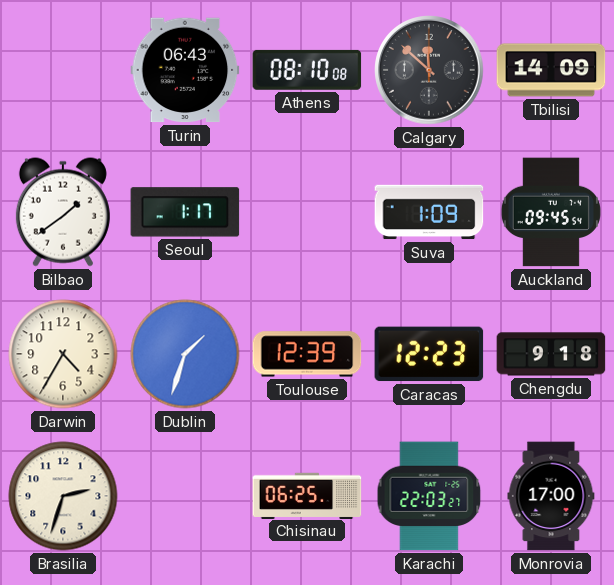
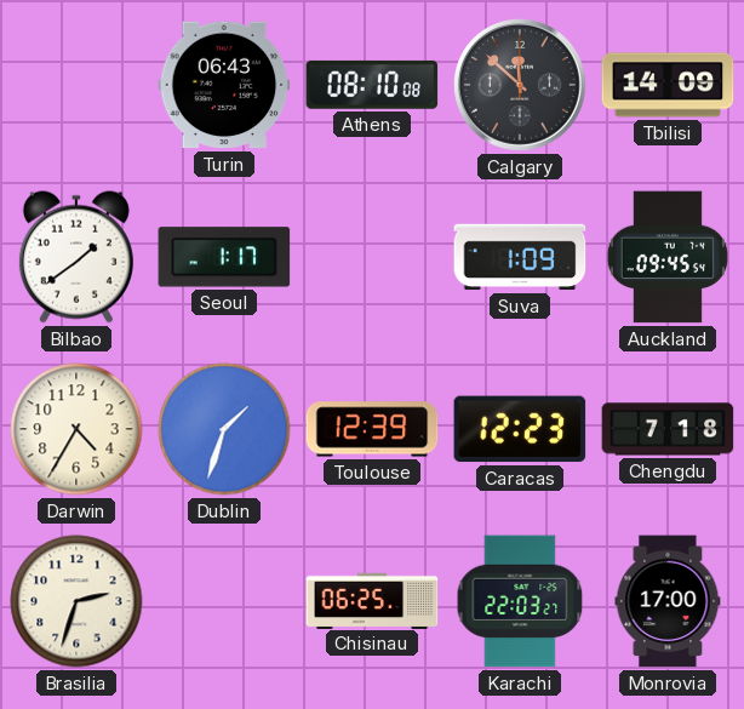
Chengdu: 9:18 -> 7:18
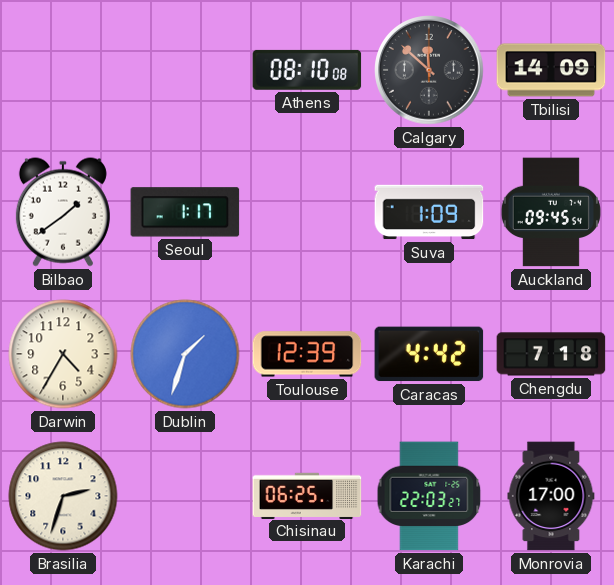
Turin: 06:43 -> none
Caracas: 12:23 -> 4:42
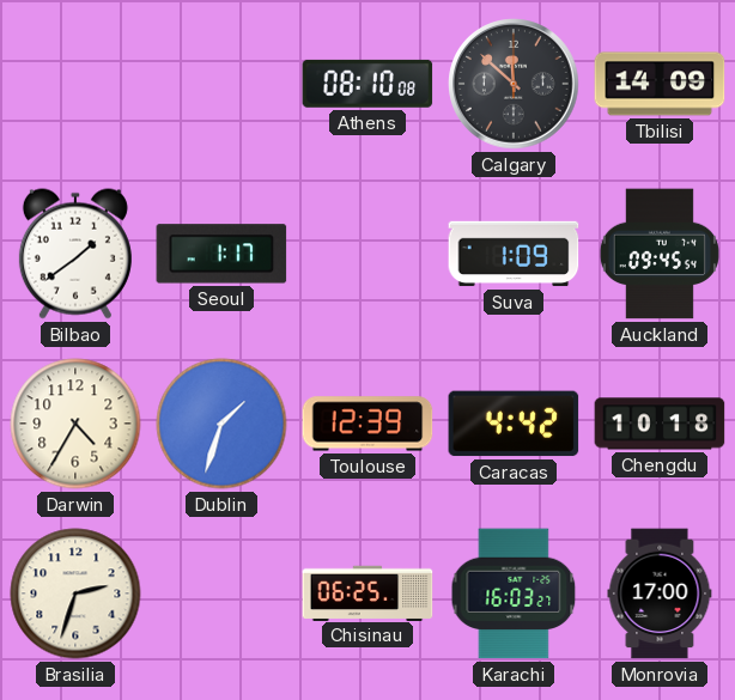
Chengdu: 7:18 -> 10:18
Karachi: 22:03 -> 16:03
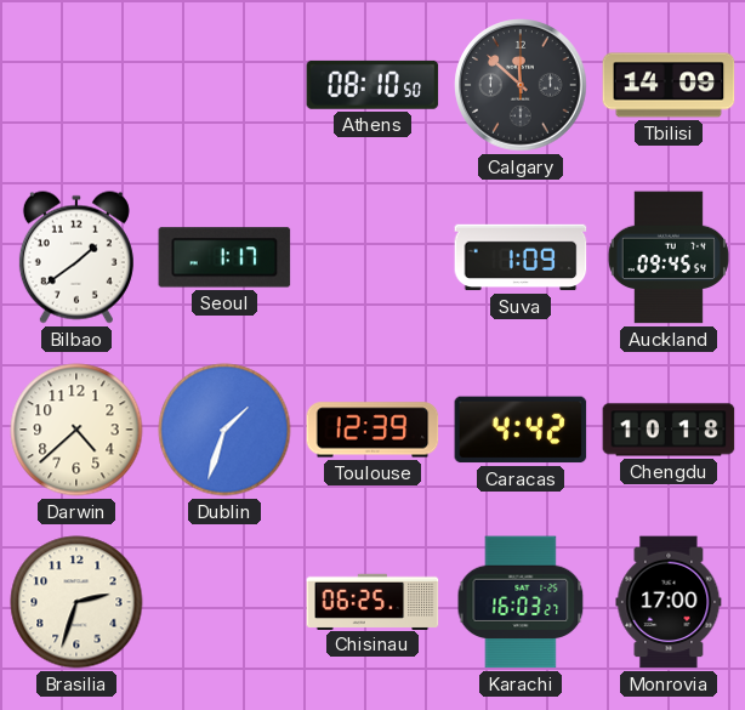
Athens: 08:10:08 -> 08:10:50
Darwin: 4:35 -> 4:38
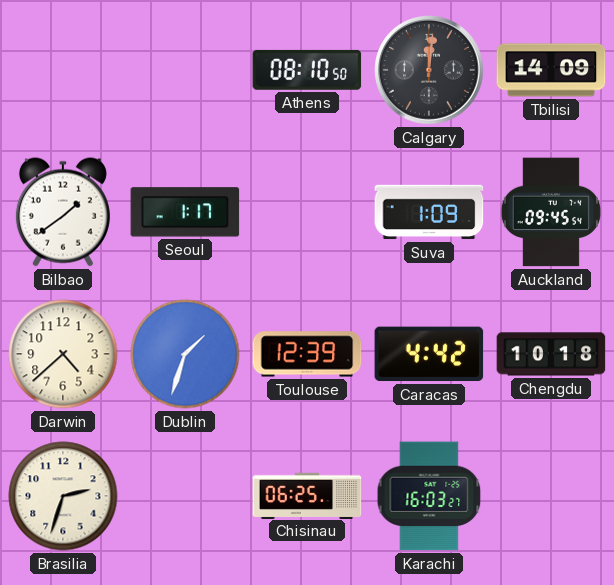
Calgary: 11:52 -> 12:01
Monrovia: 17:00 -> none
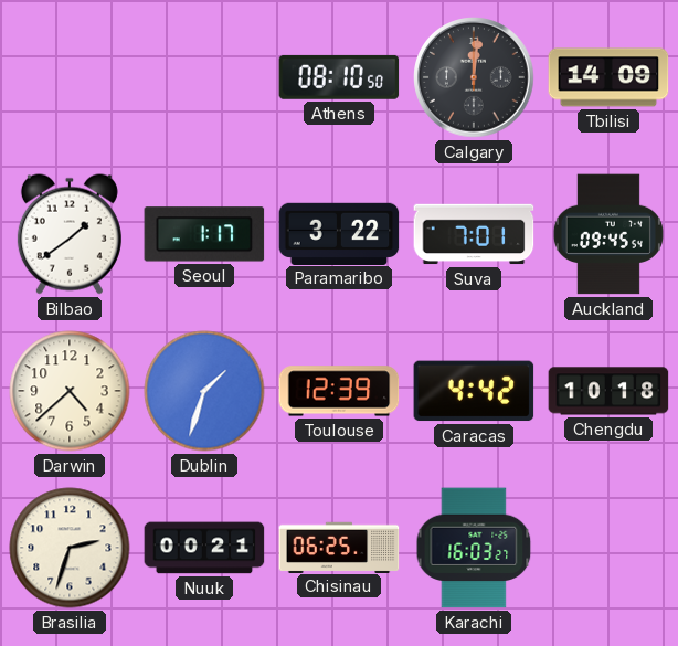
Paramaribo: none -> 3:22
Suva: 1:09 -> 7:01
Nuuk: none -> 00:21
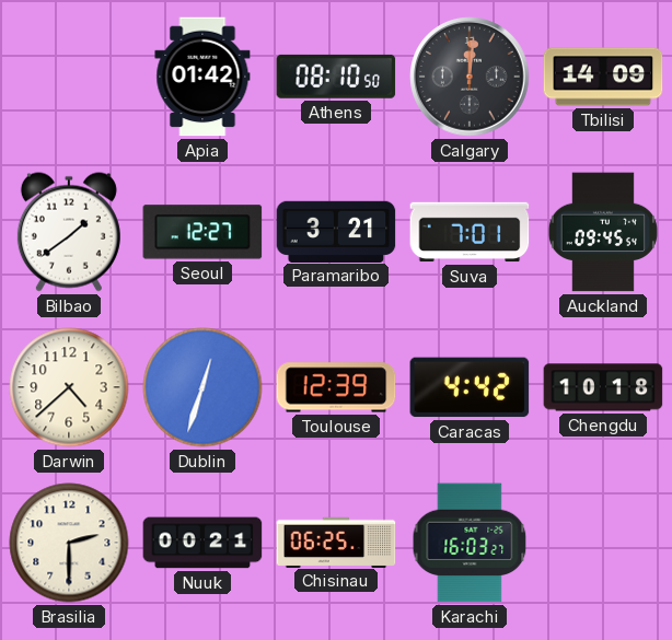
Apia: none -> 01:42
Seoul: 1:17 -> 12:27
Paramaribo: 3:22 -> 3:21
Dublin: 1:33 -> 12:33
Brasilia: 2:33 -> 2:30
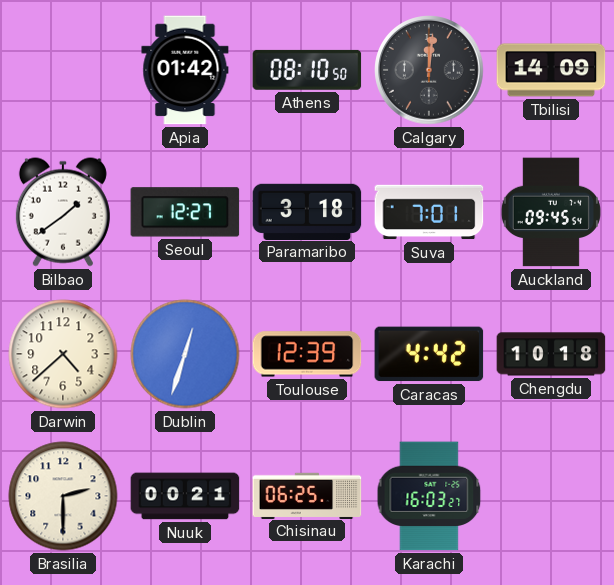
Paramaribo: 3:21 -> 3:18
